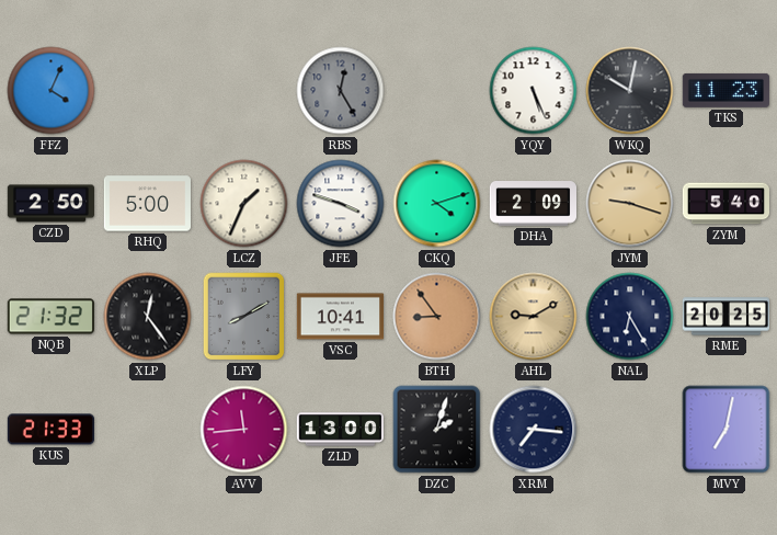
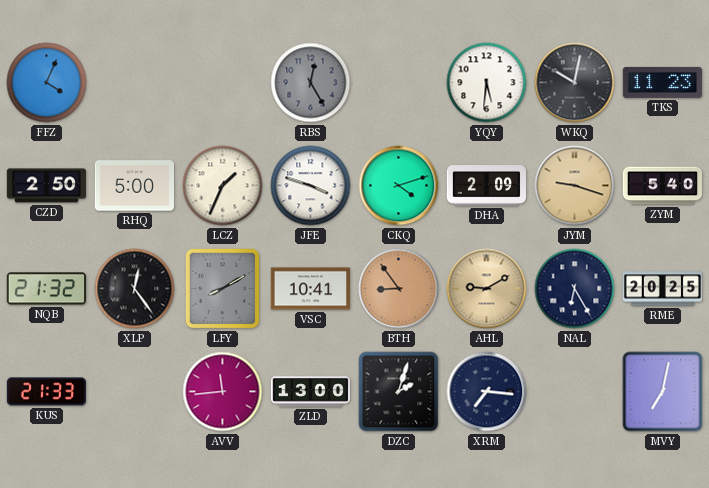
YQY: 5:26 -> 5:31
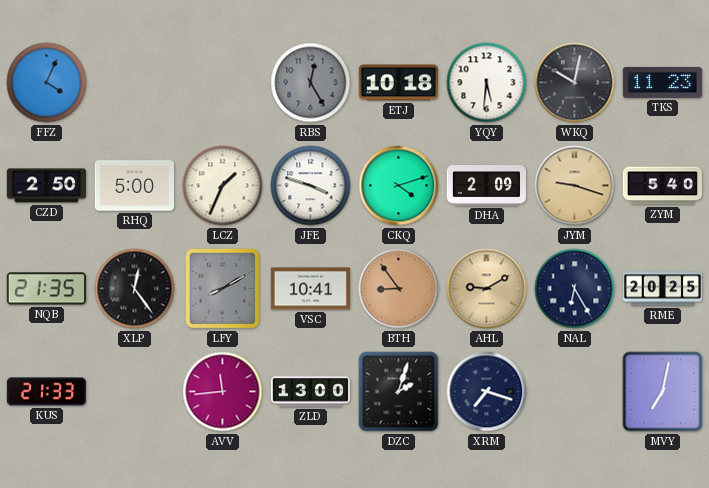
ETJ: none -> 10:18
NQB: 21:32 -> 21:35
XRM: 7:16 -> 7:18
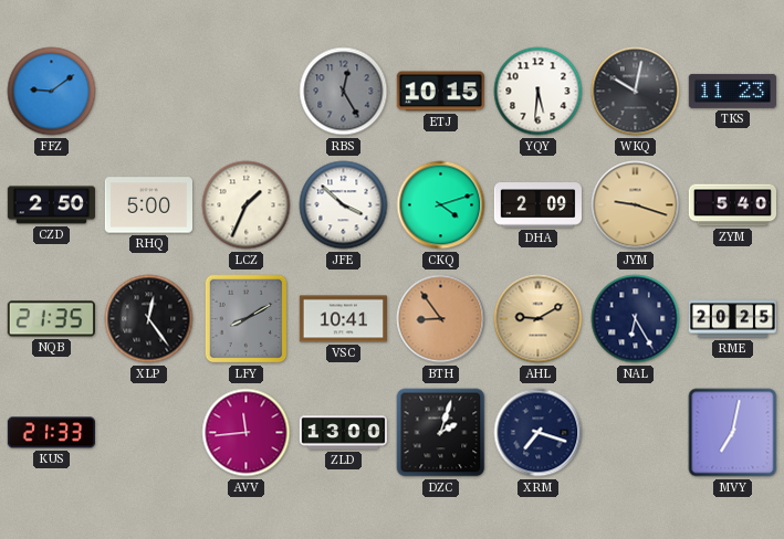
FFZ: 4:04 -> 9:09
ETJ: 10:18 -> 10:15
JFE: 3:48 -> 3:52
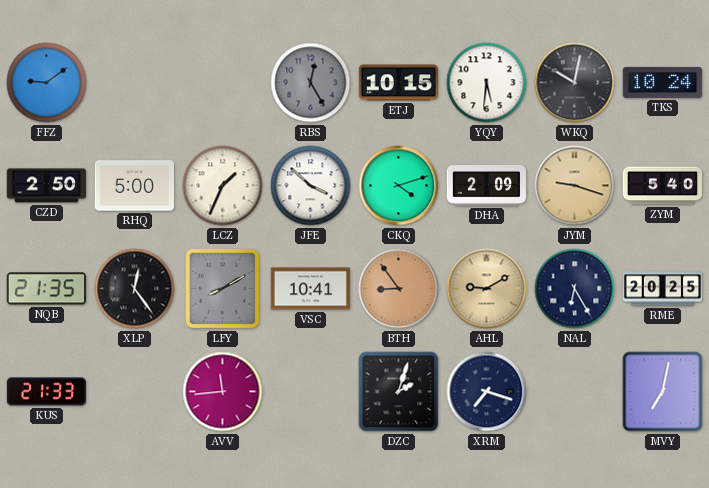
TKS: 11:23 -> 10:24
ZLD: 13:00 -> none
